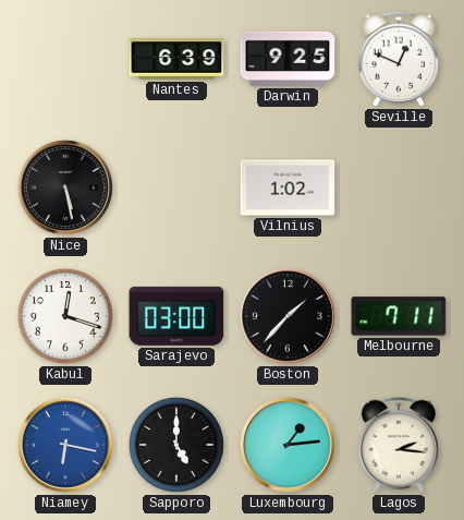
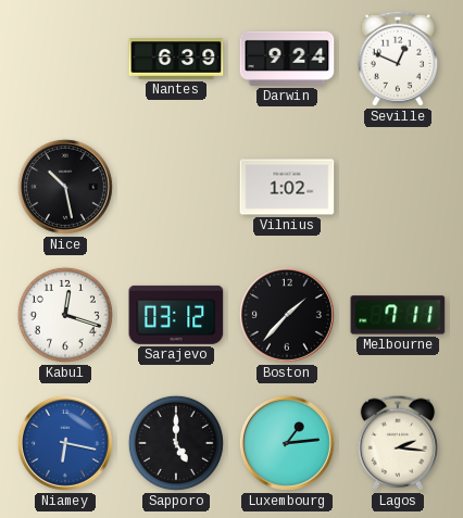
Darwin: 9:25 -> 9:24
Nice: 5:28 -> 10:28
Sarajevo: 03:00 -> 03:12
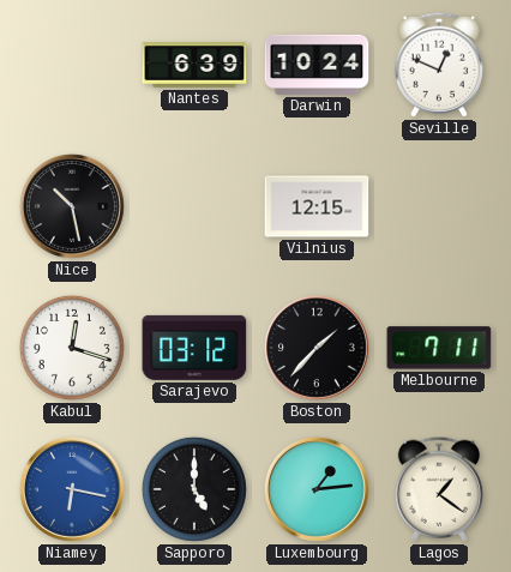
Darwin: 9:24 -> 10:24
Vilnius: 1:02 -> 12:15
Lagos: 2:16 -> 1:21
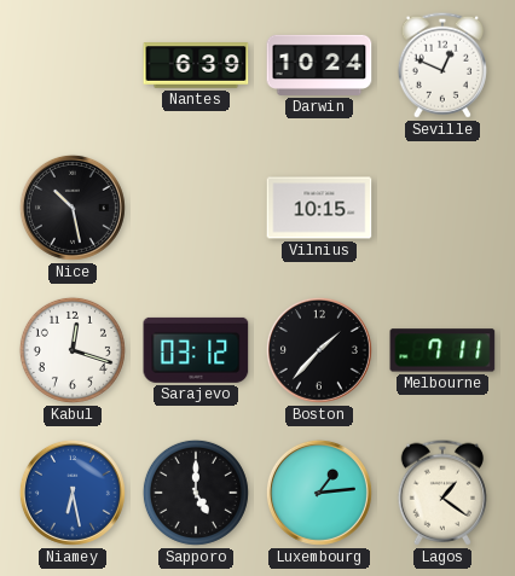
Vilnius: 12:15 -> 10:15
Niamey: 6:17 -> 6:28
